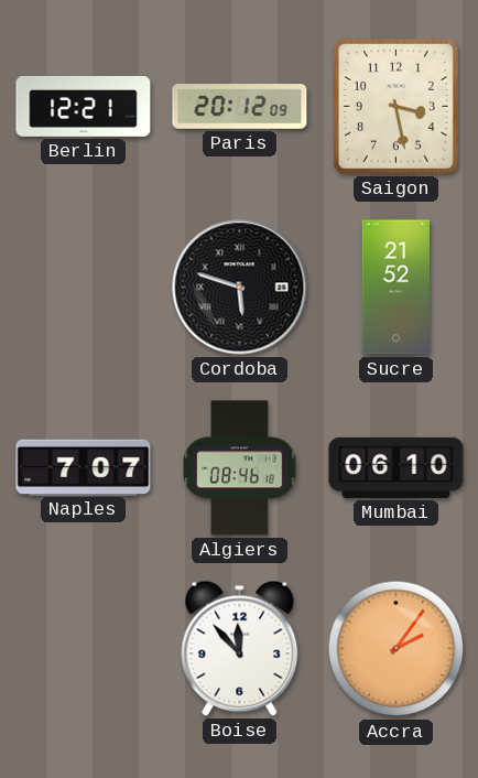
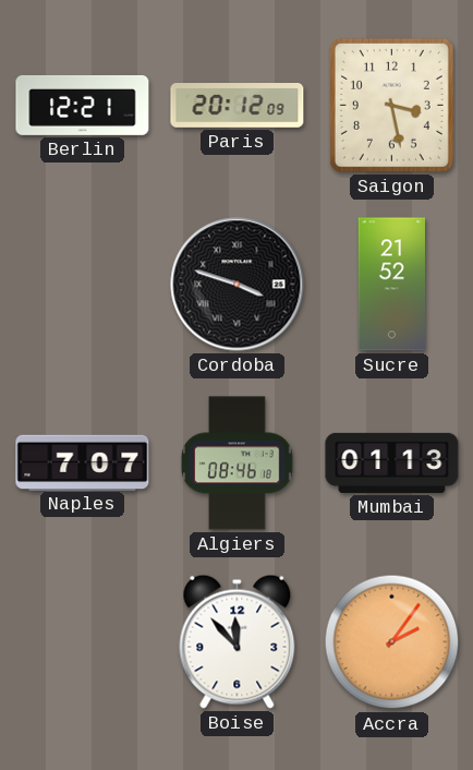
Cordoba: 5:48 -> 3:48
Mumbai: 06:10 -> 01:13
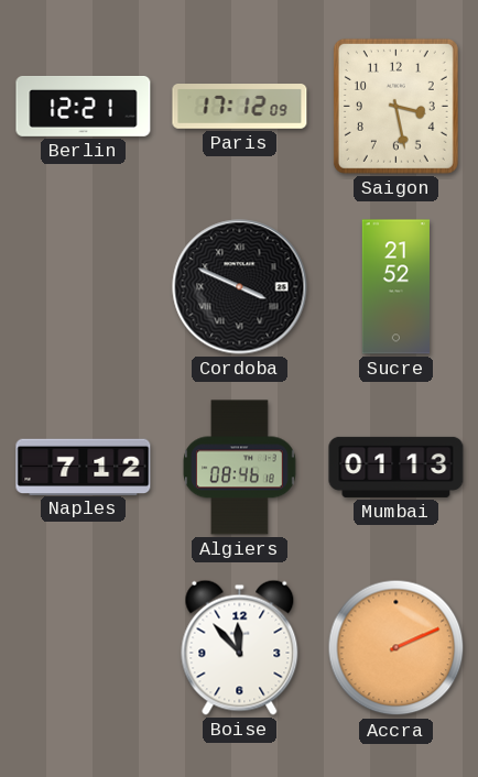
Paris: 20:12 -> 17:12
Cordoba: 3:48 -> 3:49
Naples: 7:07 -> 7:12
Accra: 2:06 -> 2:11
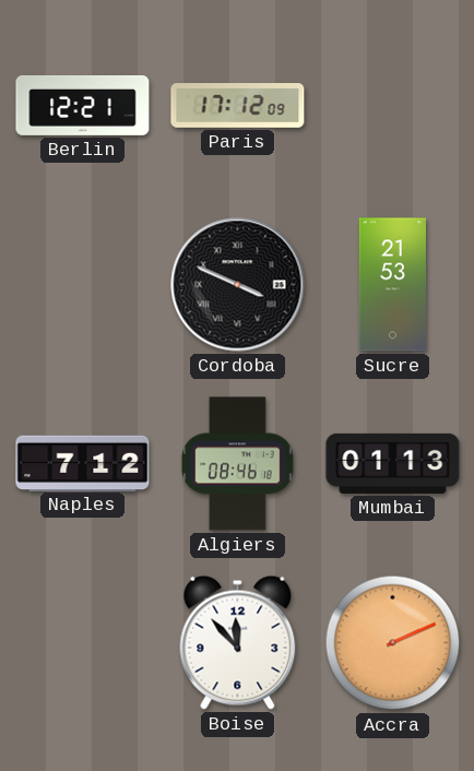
Saigon: 3:28 -> none
Sucre: 21:52 -> 21:53
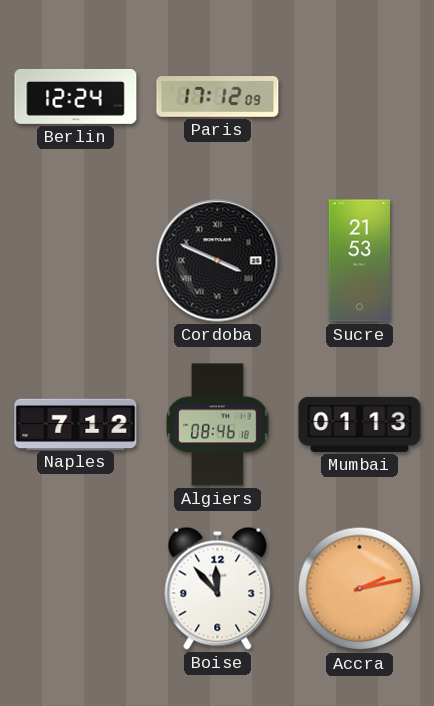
Berlin: 12:21 -> 12:24
Accra: 2:11 -> 2:13
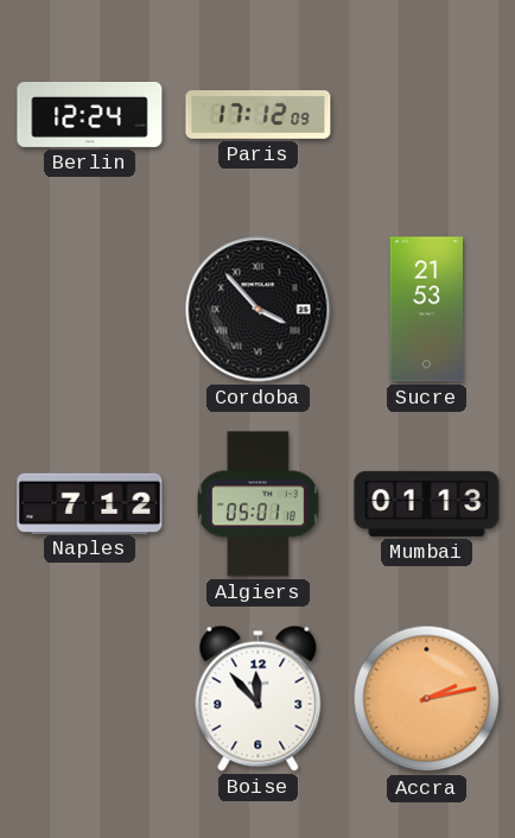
Cordoba: 3:49 -> 3:53
Algiers: 08:46 -> 05:01
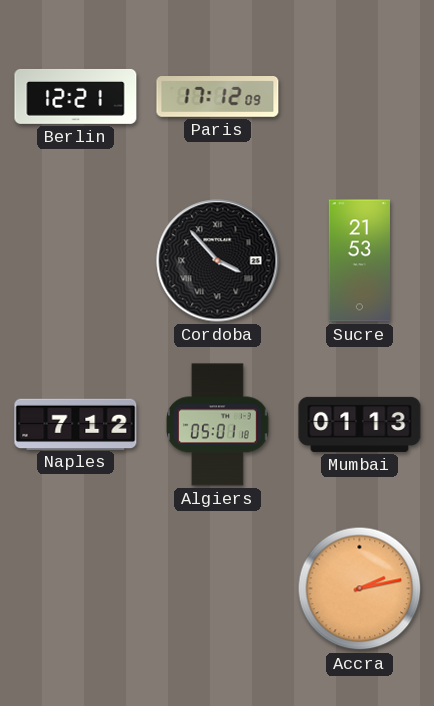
Berlin: 12:24 -> 12:21
Boise: 11:53 -> none
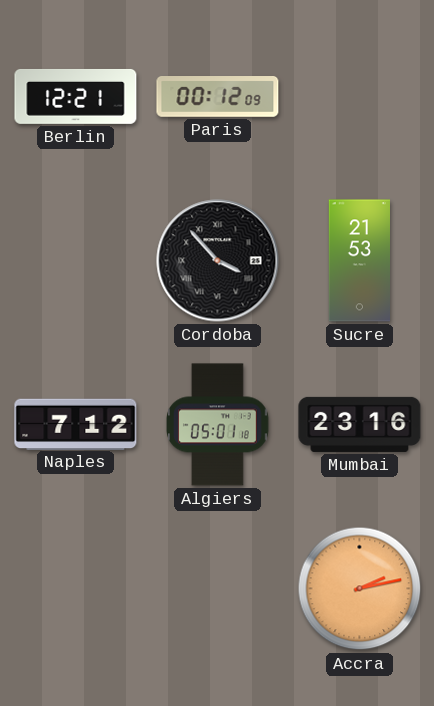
Paris: 17:12 -> 00:12
Mumbai: 01:13 -> 23:16
